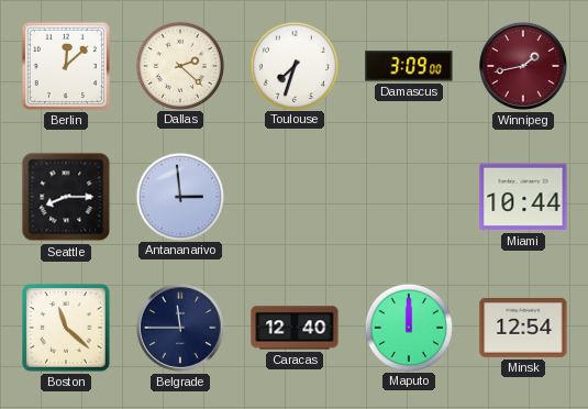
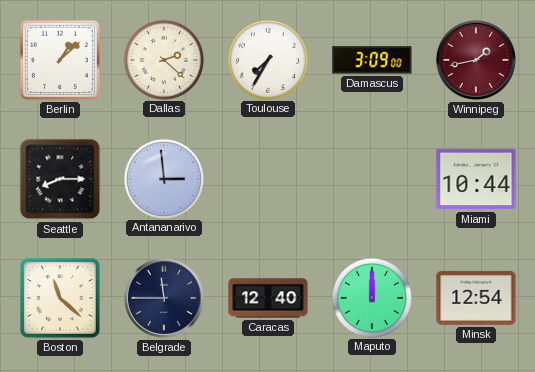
Berlin: 12:08 -> 1:08
Toulouse: 7:33 -> 7:35
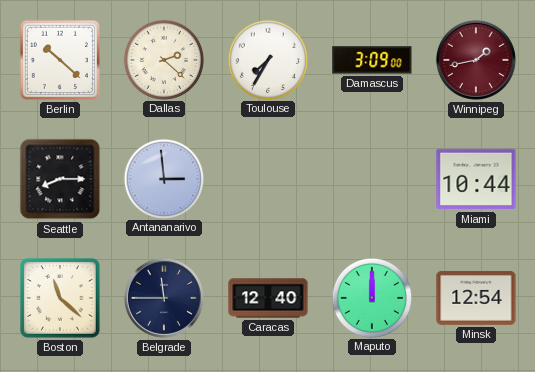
Berlin: 1:08 -> 10:22
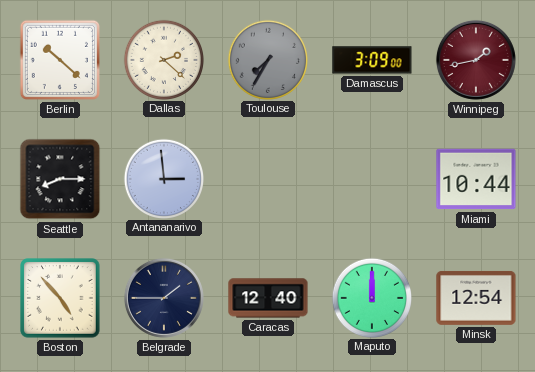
Toulouse dial: white -> grey
Boston: 11:22 -> 4:53
Belgrade: 11:45 -> 1:45
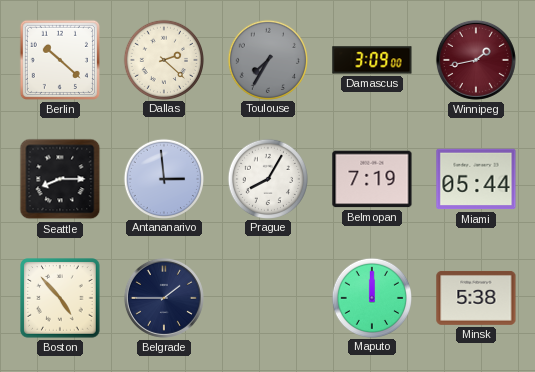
Prague: none -> 8:05
Belmopan: none -> 7:19
Miami: 10:44 -> 05:44
Caracas: 12:40 -> none
Minsk: 12:54 -> 5:38
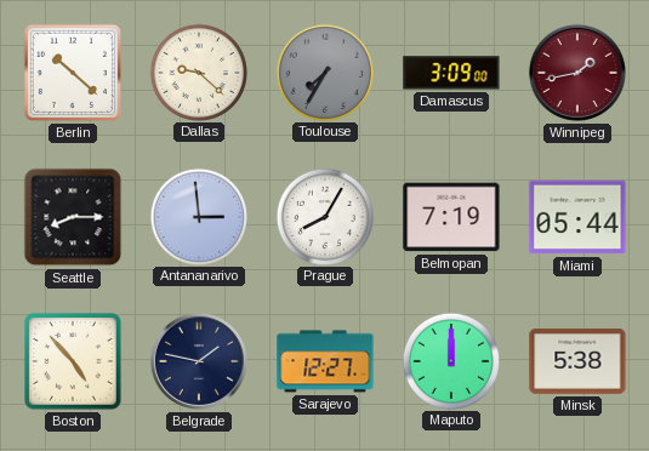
Dallas: 2:22 -> 9:22
Belgrade: 1:45 -> 1:47
Sarajevo: none -> 12:27
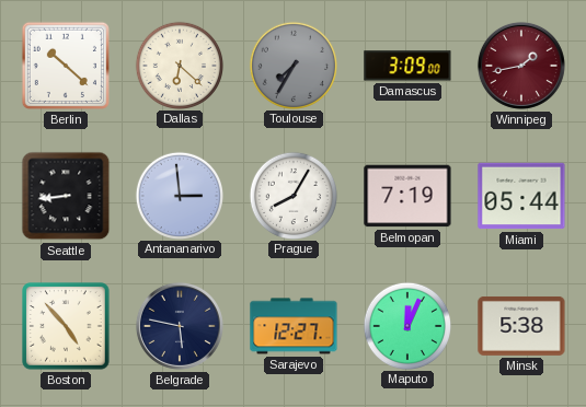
Dallas: 9:22 -> 6:22
Seattle: 8:15 -> 8:44
Belgrade: 1:47 -> 5:47
Maputo: 12:00 -> 12:04
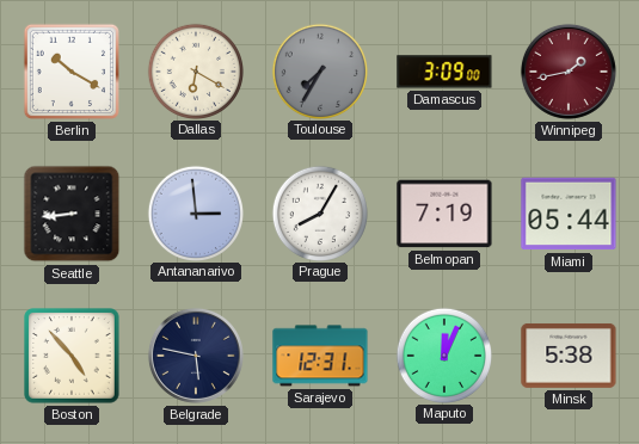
Berlin: 10:22 -> 10:20
Dallas: 6:22 -> 6:20
Sarajevo: 12:27 -> 12:31
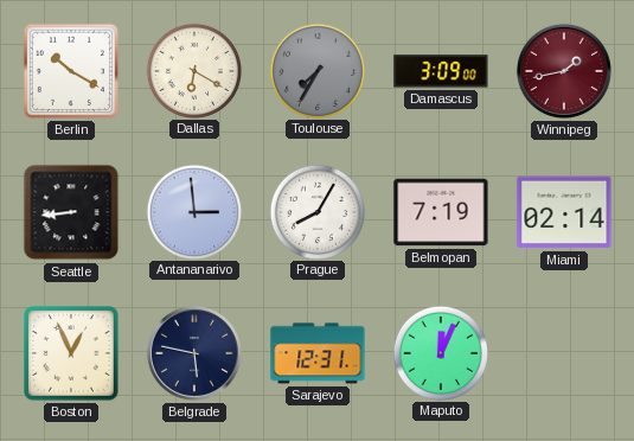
Miami: 05:44 -> 02:14
Boston: 4:53 -> 12:56
Minsk: 5:38 -> none
